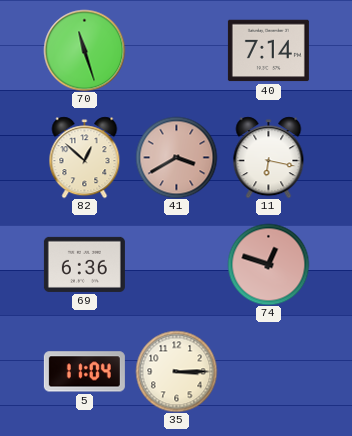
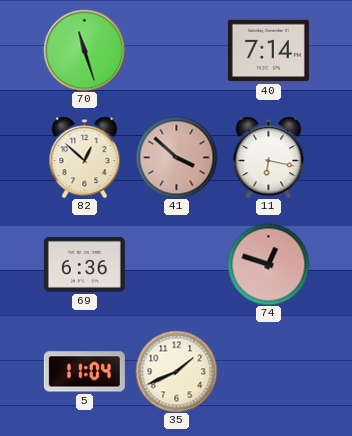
41: 3:40 -> 3:52
35: 3:15 -> 1:41
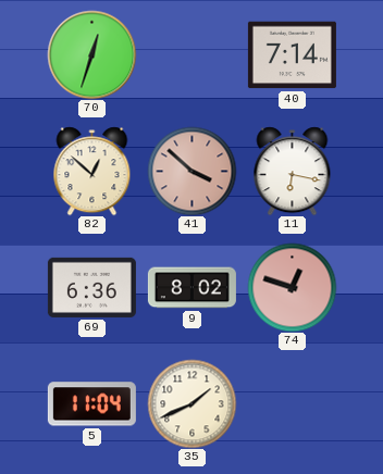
70: 11:27 -> 12:33
9: none -> 8:02
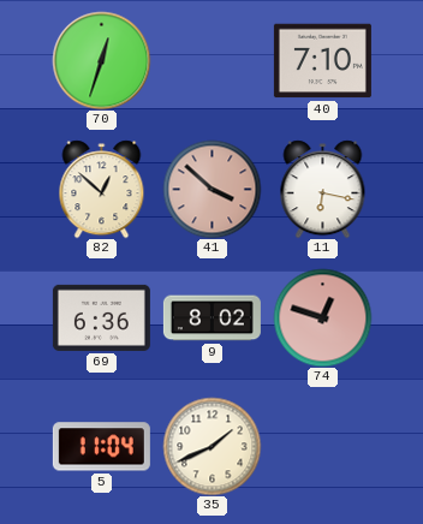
40: 7:14 -> 7:10
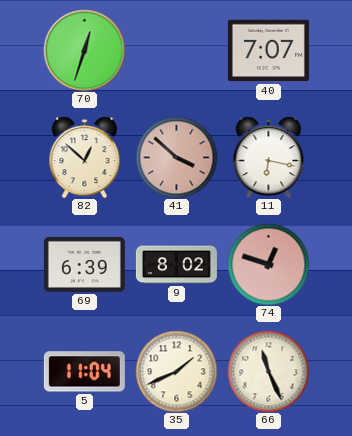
40: 7:10 -> 7:07
69: 6:36 -> 6:39
66: none -> 11:26
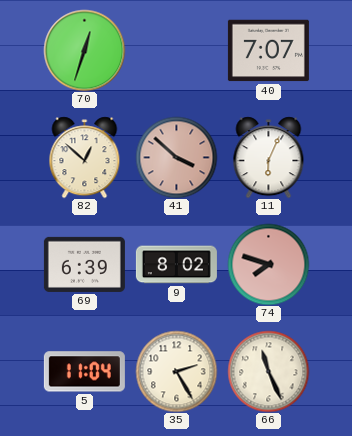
11: 6:17 -> 6:04
74: 12:48 -> 7:48
35: 1:41 -> 2:25
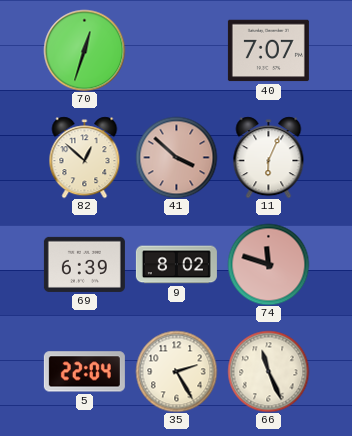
74: 7:48 -> 11:48
5: 11:04 -> 22:04
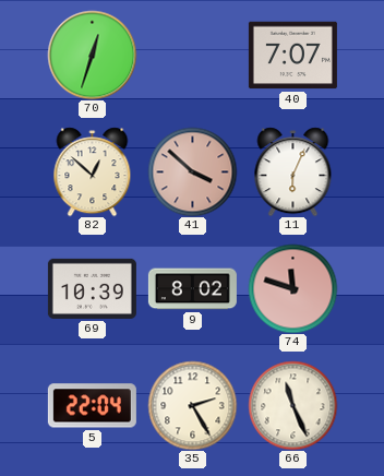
69: 6:39 -> 10:39
